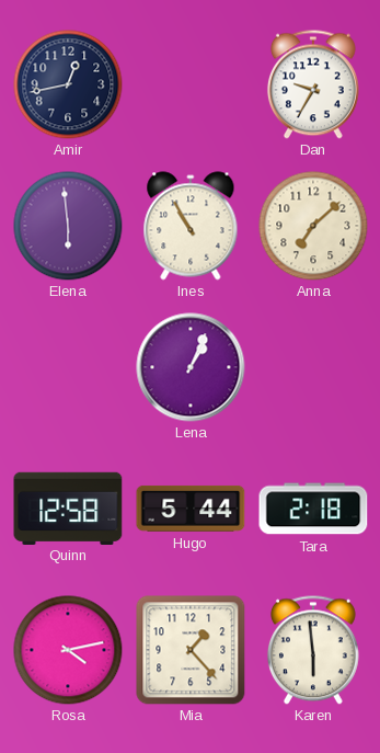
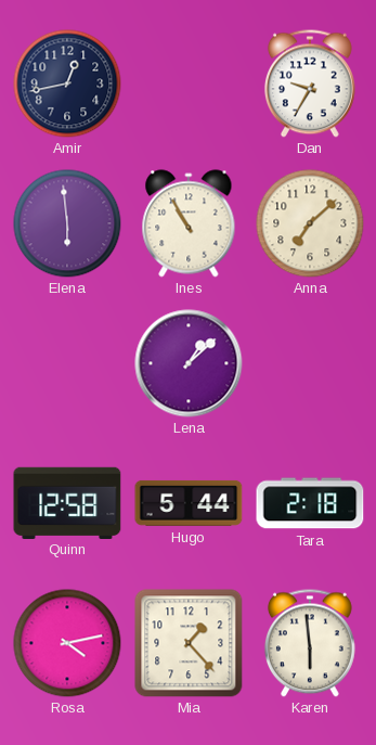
Lena: 1:04 -> 1:08
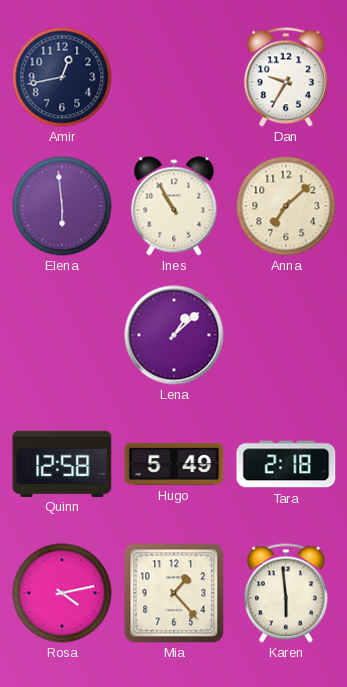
Hugo: 5:44 -> 5:49
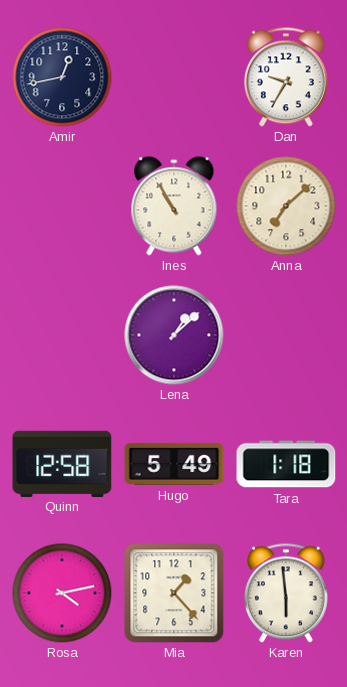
Elena: 5:59 -> none
Tara: 2:18 -> 1:18
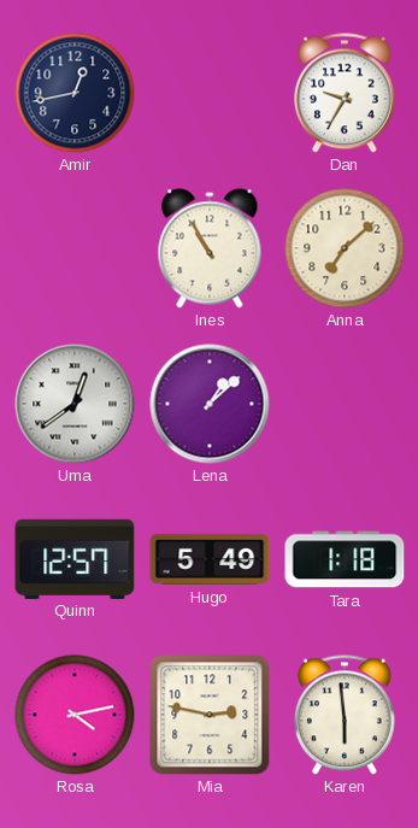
Uma: none -> 12:39
Quinn: 12:58 -> 12:57
Mia: 1:23 -> 2:47
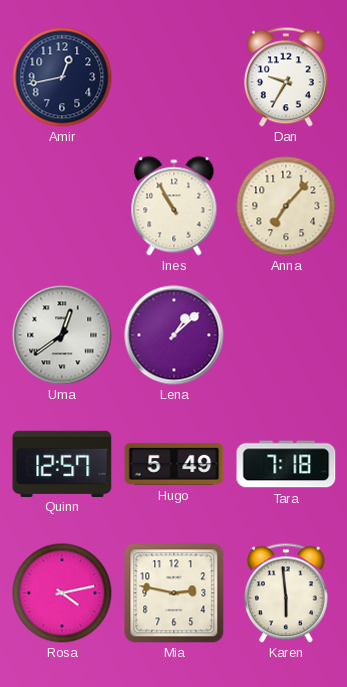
Anna: 7:08 -> 7:07
Tara: 1:18 -> 7:18
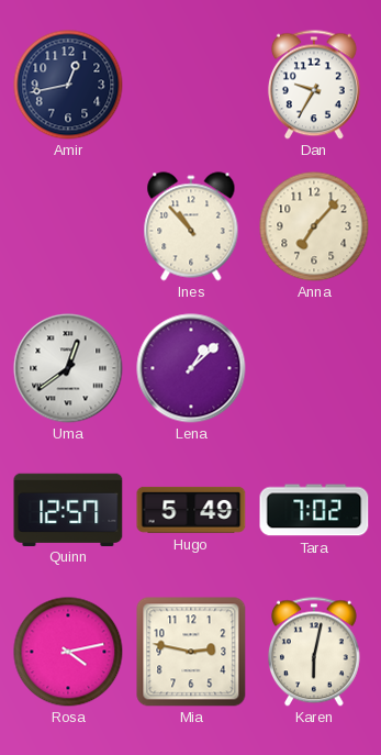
Ines: 10:55 -> 10:53
Tara: 7:18 -> 7:02
Karen: 5:59 -> 6:02
